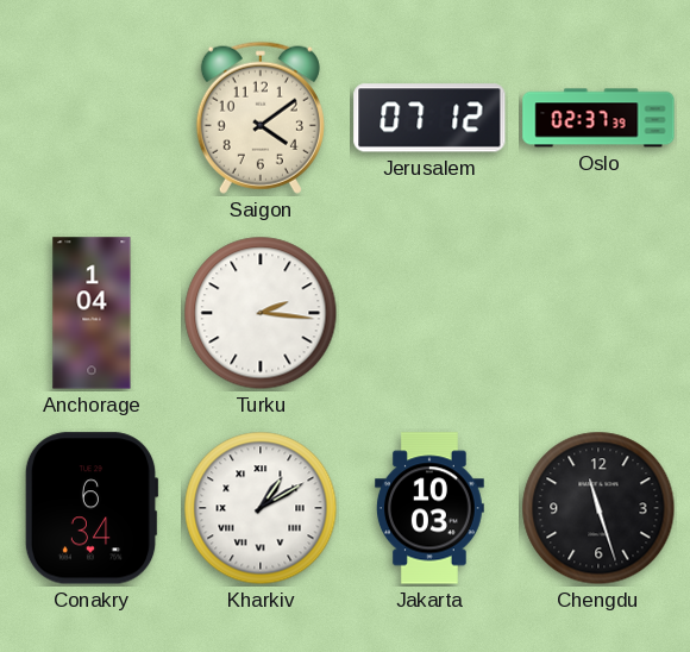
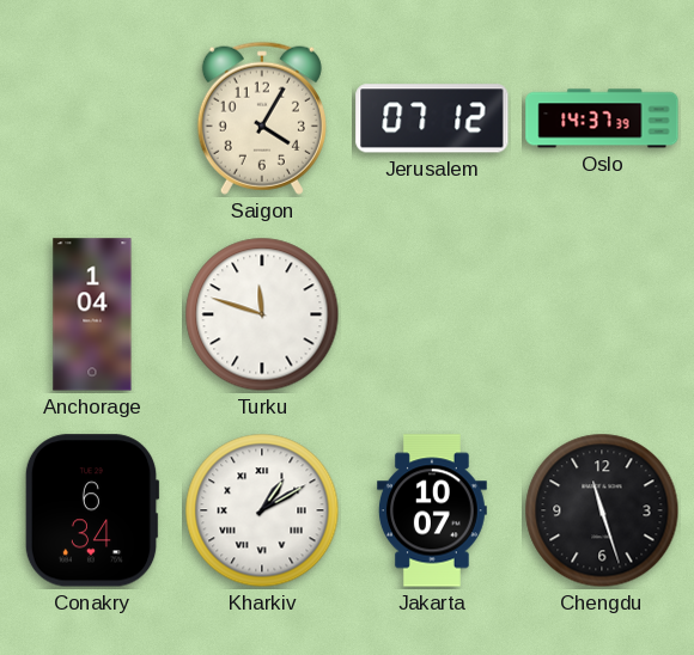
Saigon: 4:09 -> 4:05
Oslo: 02:37 -> 14:37
Turku: 2:16 -> 11:48
Jakarta: 10:03 -> 10:07
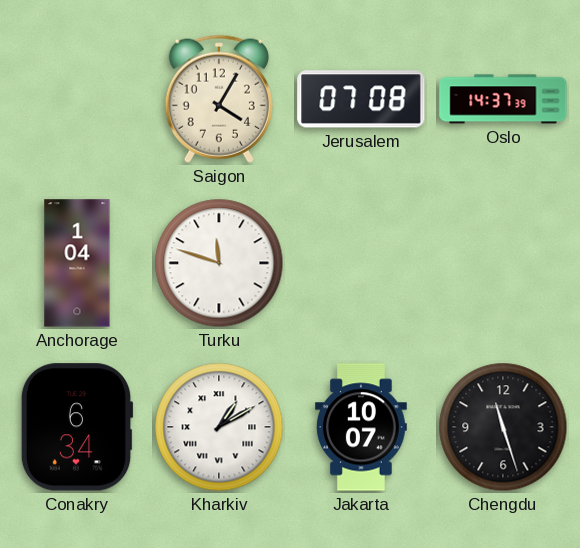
Jerusalem: 07:12 -> 07:08
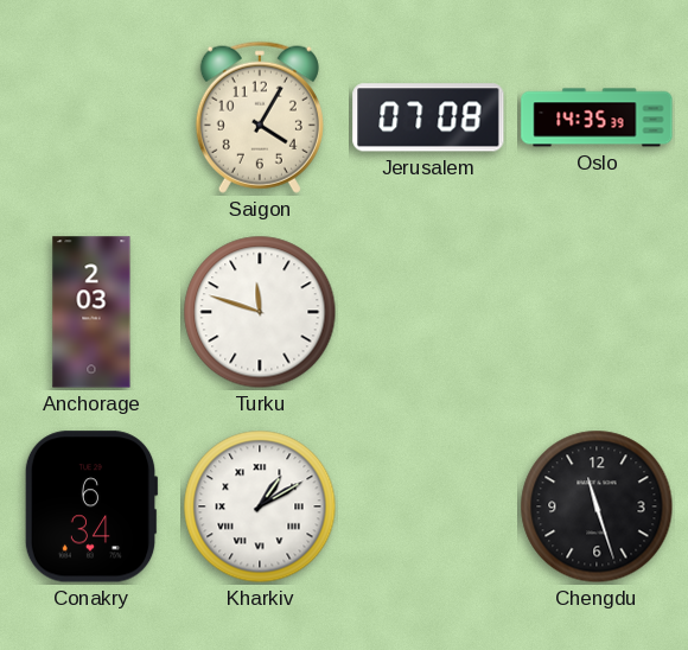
Oslo: 14:37 -> 14:35
Anchorage: 1:04 -> 2:03
Jakarta: 10:07 -> none
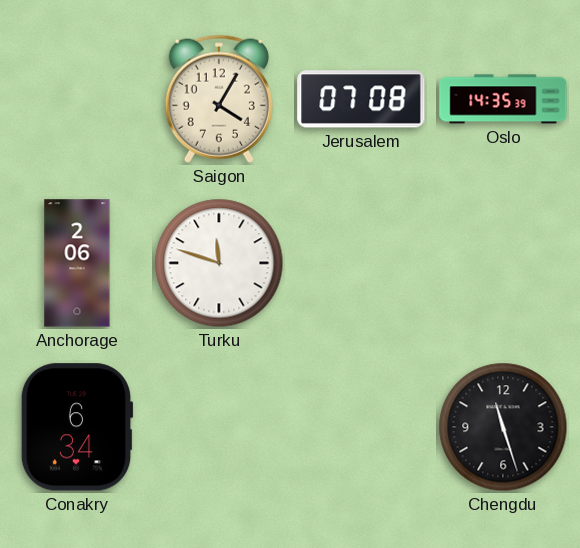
Anchorage: 2:03 -> 2:06
Kharkiv: 1:10 -> none
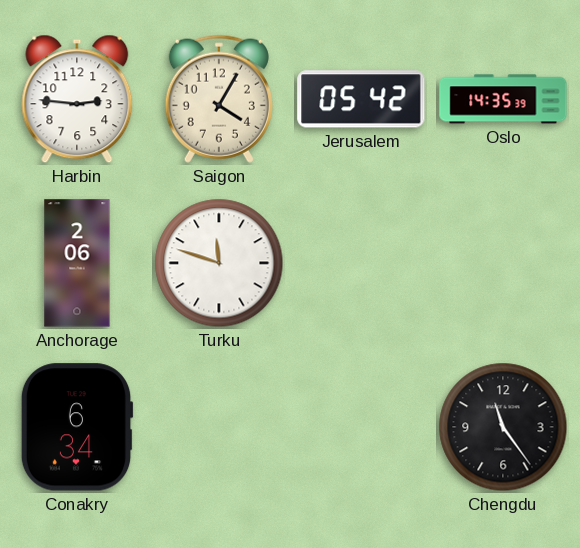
Harbin: none -> 2:46
Jerusalem: 07:08 -> 05:42
Chengdu: 11:27 -> 11:24
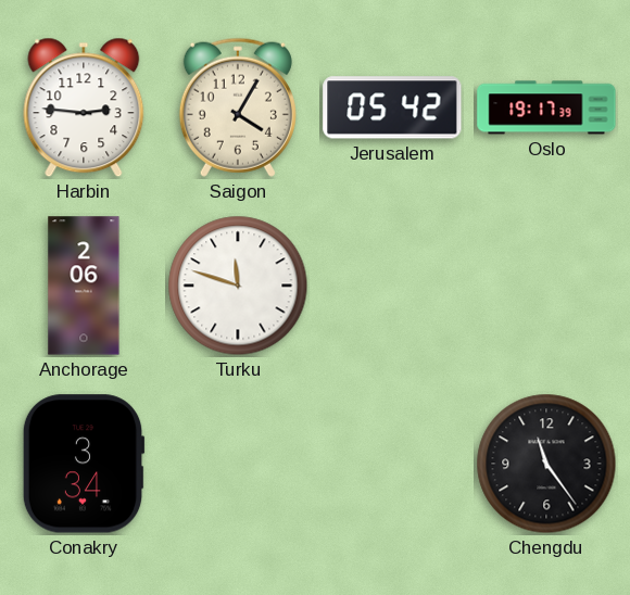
Oslo: 14:35 -> 19:17
Conakry: 6:34 -> 3:34
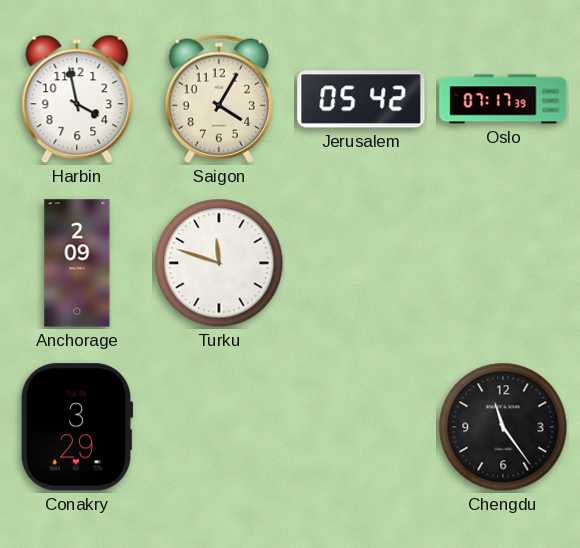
Harbin: 2:46 -> 3:58
Oslo: 19:17 -> 07:17
Anchorage: 2:06 -> 2:09
Conakry: 3:34 -> 3:29
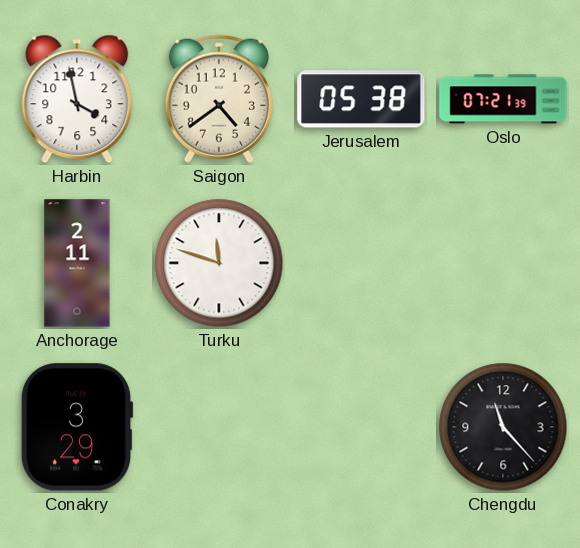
Saigon: 4:05 -> 4:39
Jerusalem: 05:42 -> 05:38
Oslo: 07:17 -> 07:21
Anchorage: 2:09 -> 2:11
Chengdu: 11:24 -> 11:23
